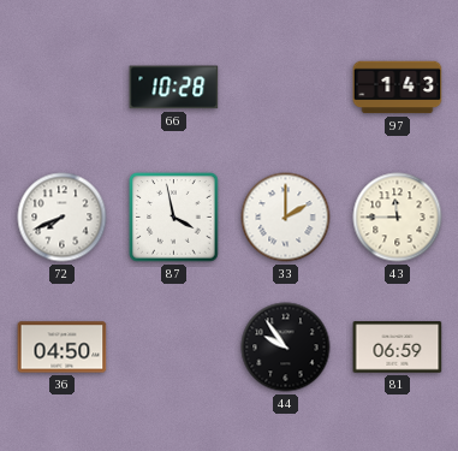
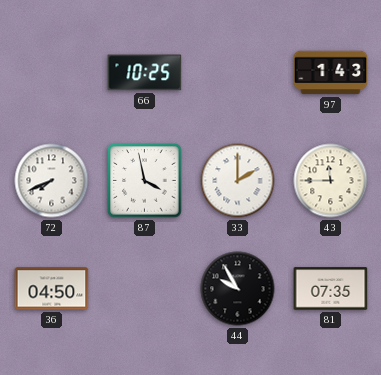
66: 10:28 -> 10:25
44: 9:54 -> 9:55
81: 06:59 -> 07:35
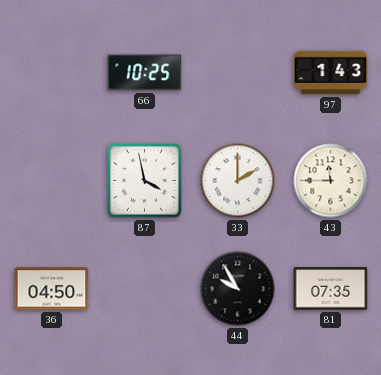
72: 7:41 -> none
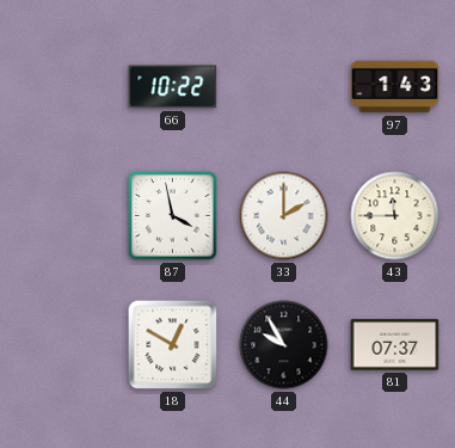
66: 10:25 -> 10:22
36: 04:50 -> none
18: none -> 12:50
81: 07:35 -> 07:37
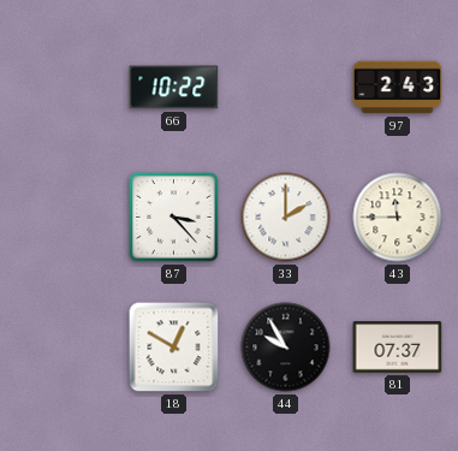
97: 1:43 -> 2:43
87: 3:58 -> 3:23
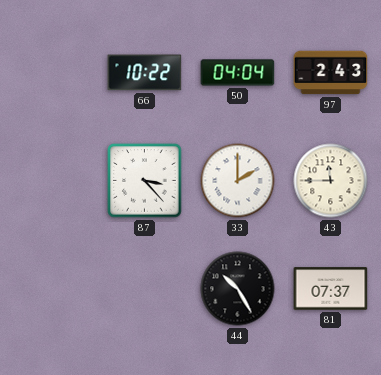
50: none -> 04:04
18: 12:50 -> none
44: 9:55 -> 10:25
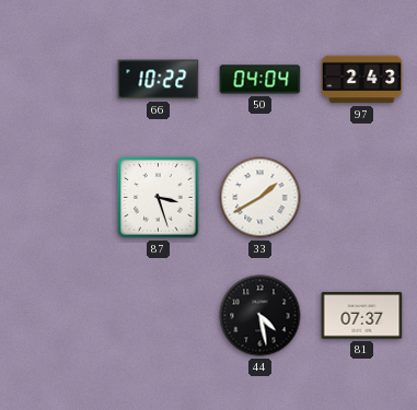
87: 3:23 -> 3:27
33: 2:00 -> 1:40
43: 11:45 -> none
44: 10:25 -> 4:28
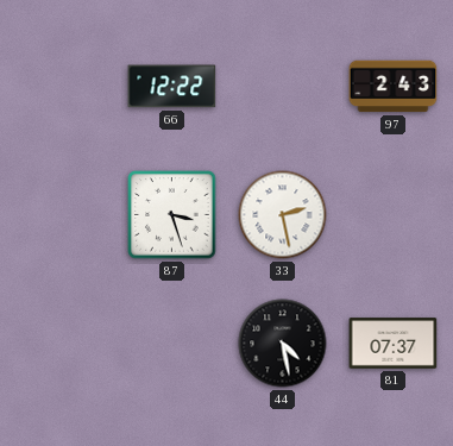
66: 10:22 -> 12:22
50: 04:04 -> none
33: 1:40 -> 2:28
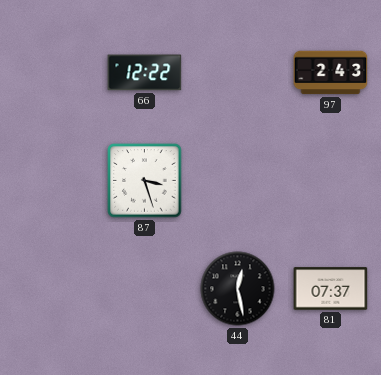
33: 2:28 -> none
44: 4:28 -> 12:28
